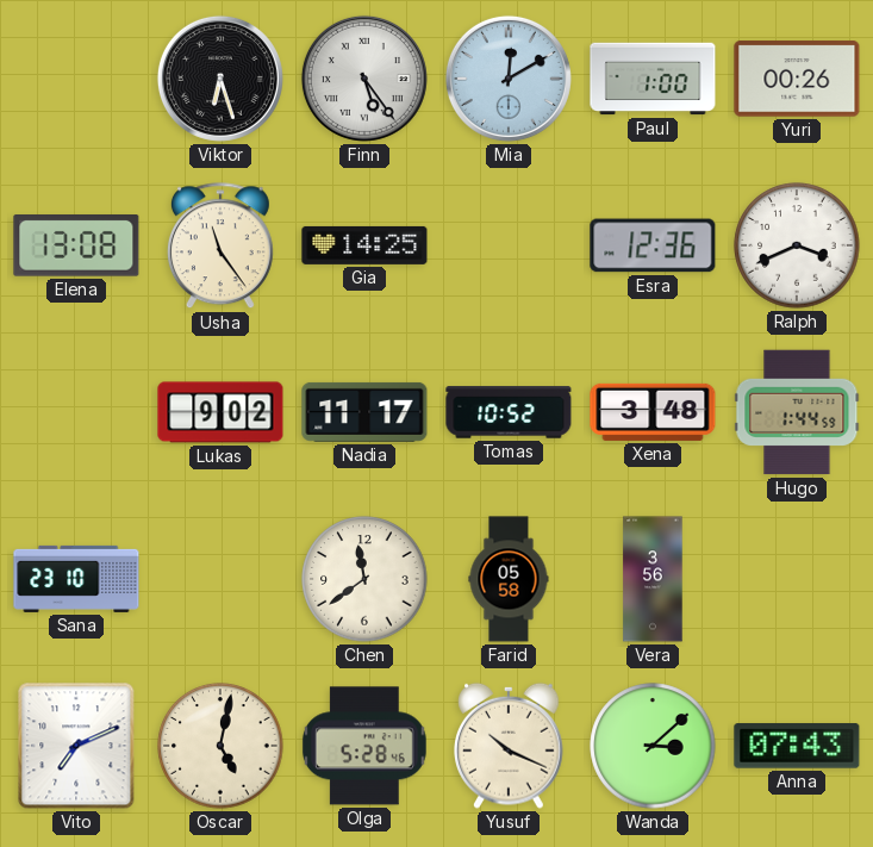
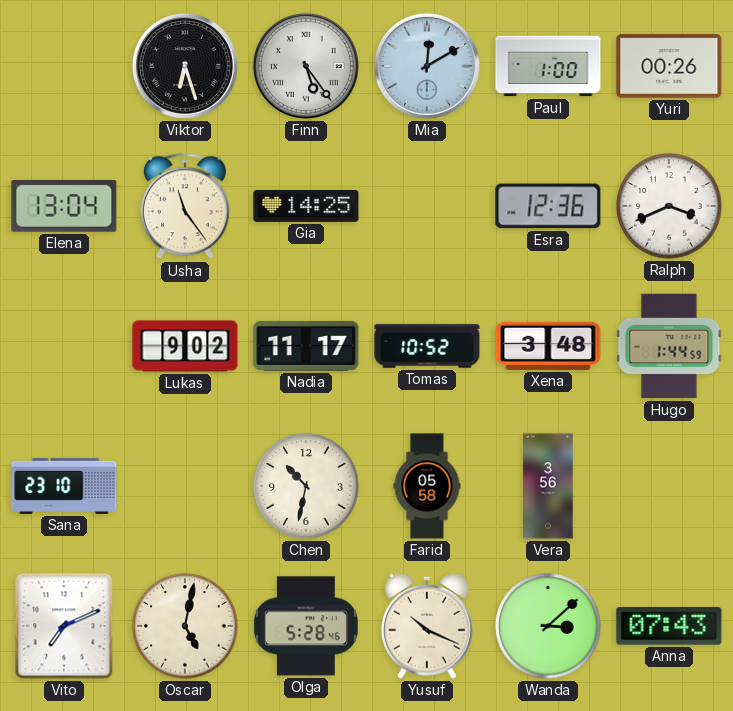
Elena: 13:08 -> 13:04
Chen: 11:39 -> 10:32
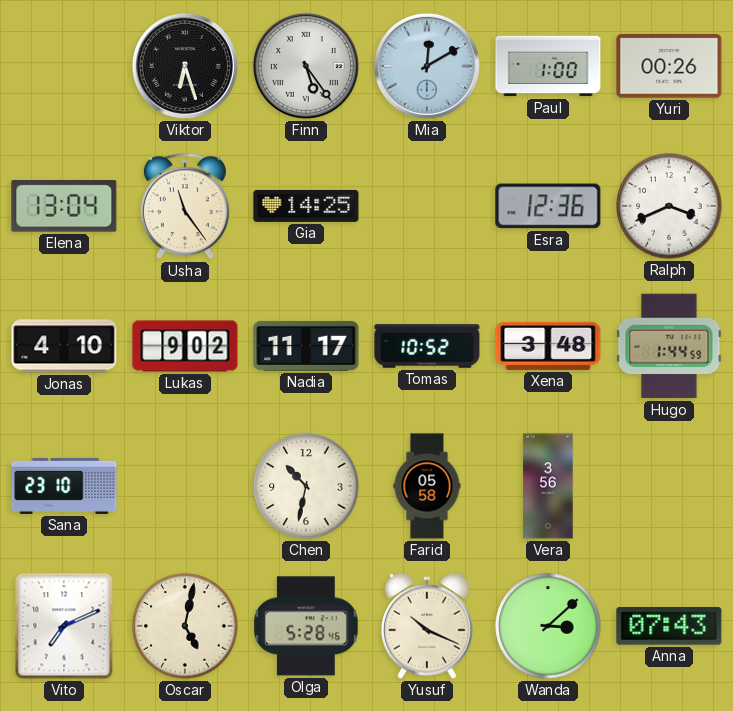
Jonas: none -> 4:10
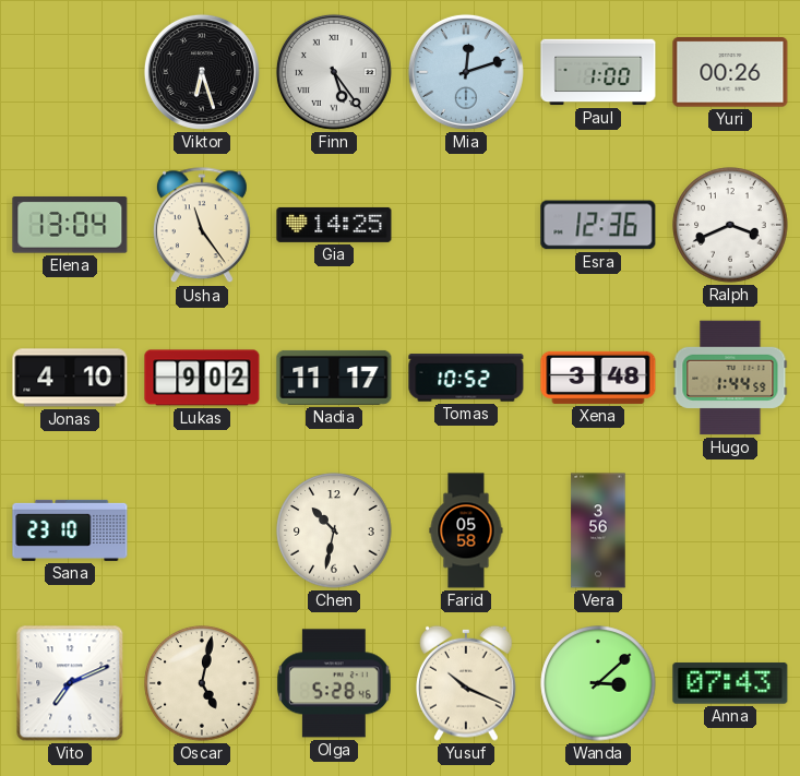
Mia: 12:10 -> 12:12
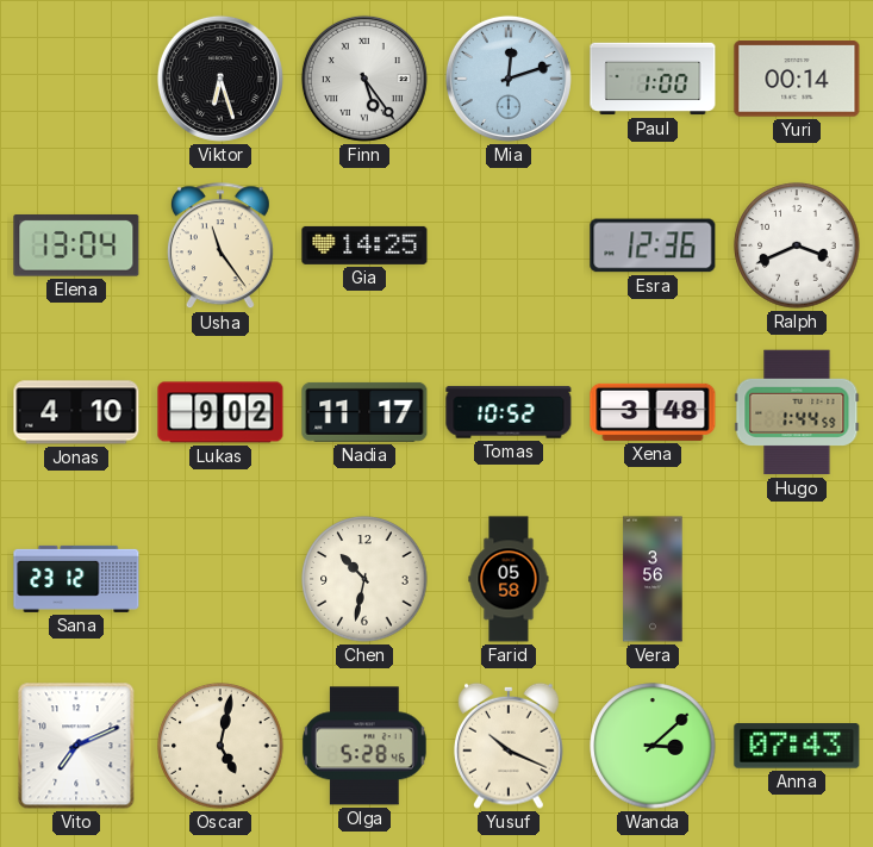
Yuri: 00:26 -> 00:14
Sana: 23:10 -> 23:12
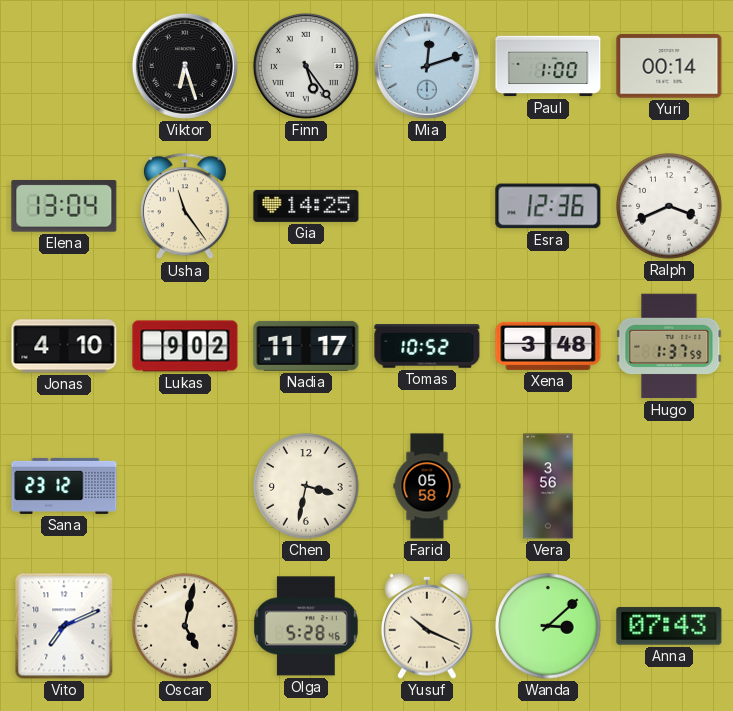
Hugo: 1:44 -> 1:37
Chen: 10:32 -> 3:32
